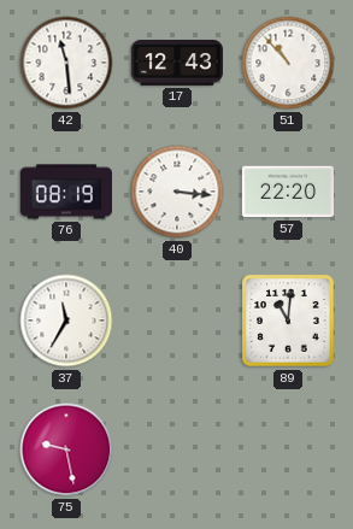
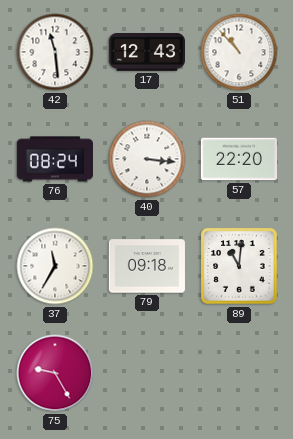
76: 08:19 -> 08:24
79: none -> 09:18
75: 9:28 -> 9:25
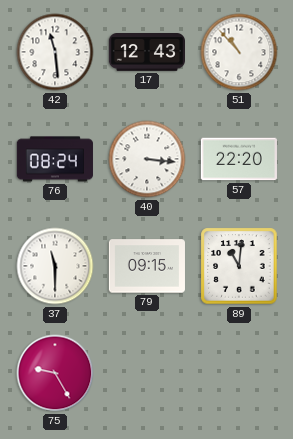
37: 11:35 -> 11:30
79: 09:18 -> 09:15
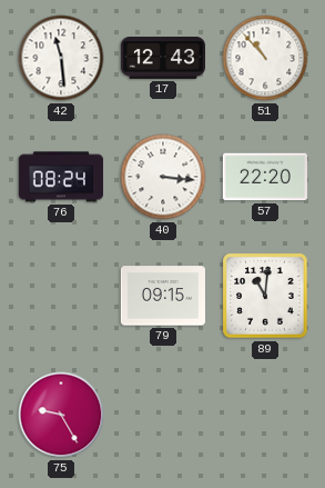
37: 11:30 -> none
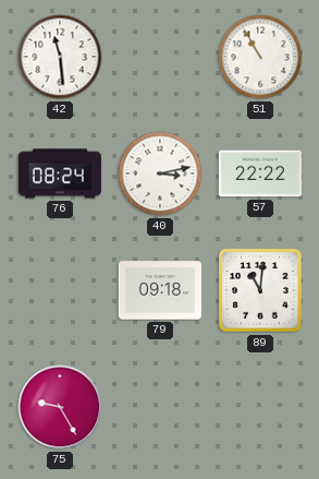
17: 12:43 -> none
51: 10:53 -> 10:55
40: 3:16 -> 3:13
57: 22:20 -> 22:22
79: 09:15 -> 09:18
